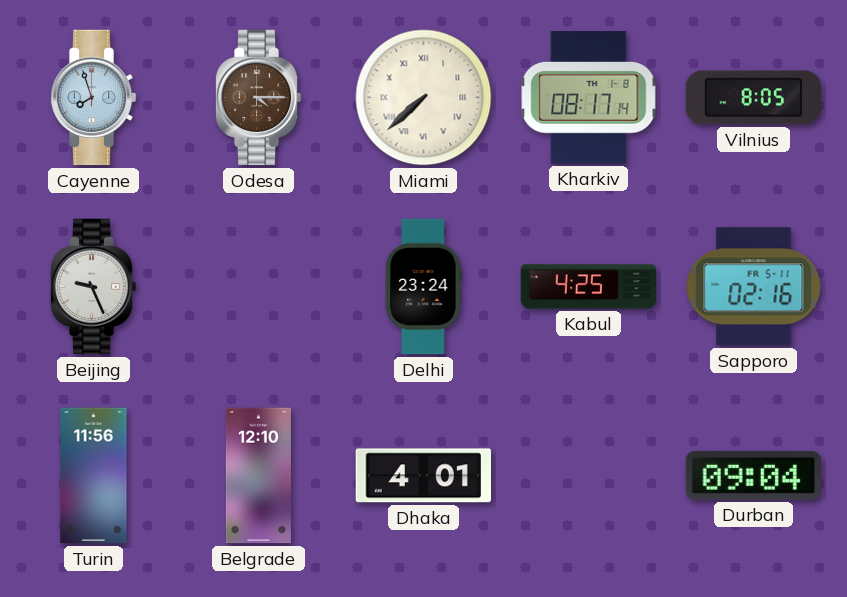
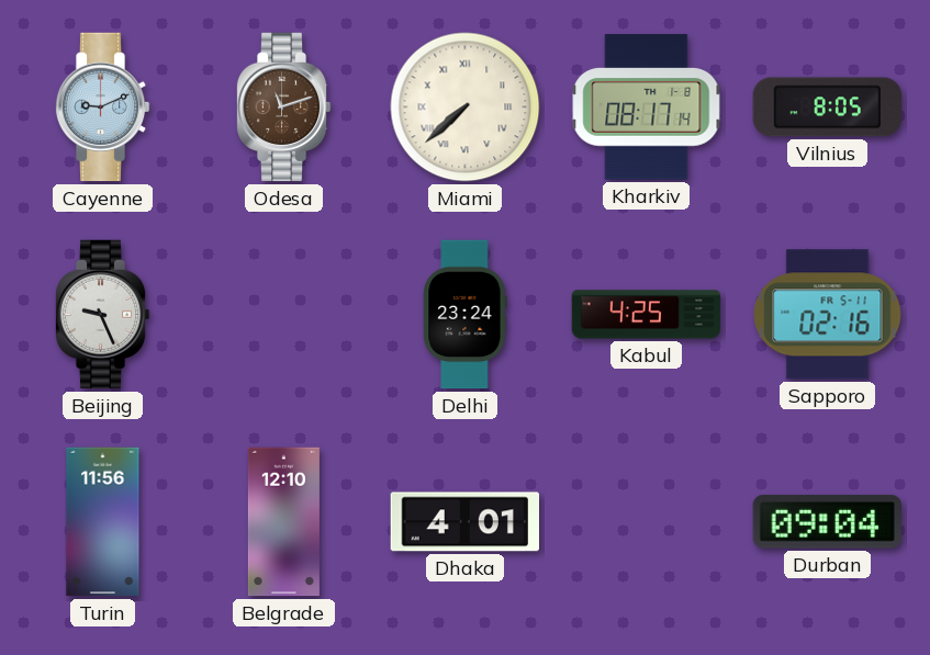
Cayenne: 7:57 -> 9:11
Odesa: 4:15 -> 11:12
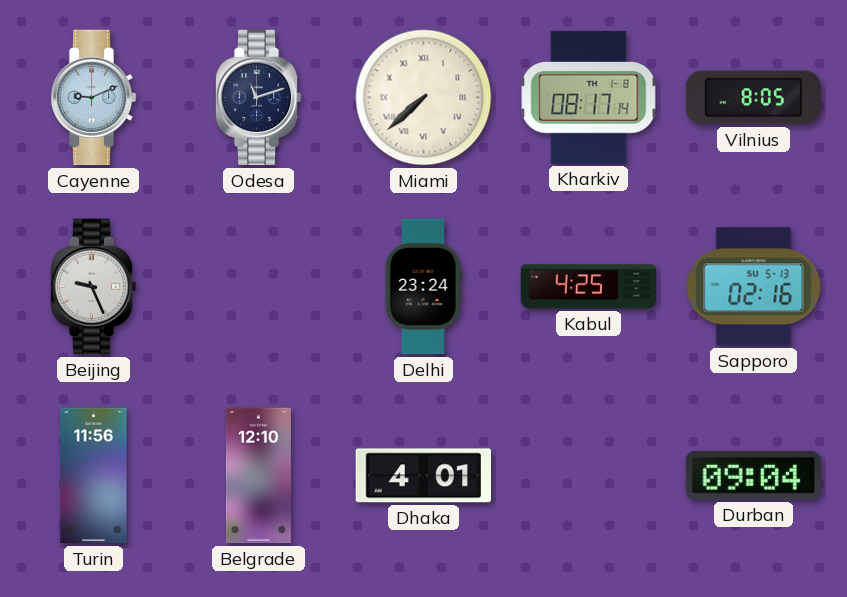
Odesa dial: brown -> navy
Sapporo date: FR 5-11 -> SU 5-13
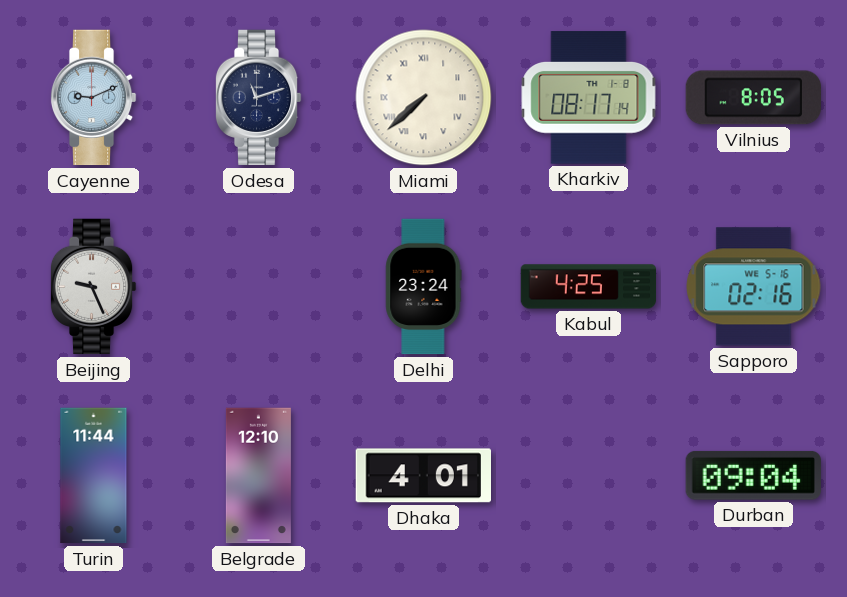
Sapporo date: SU 5-13 -> WE 5-16
Turin: 11:56 -> 11:44
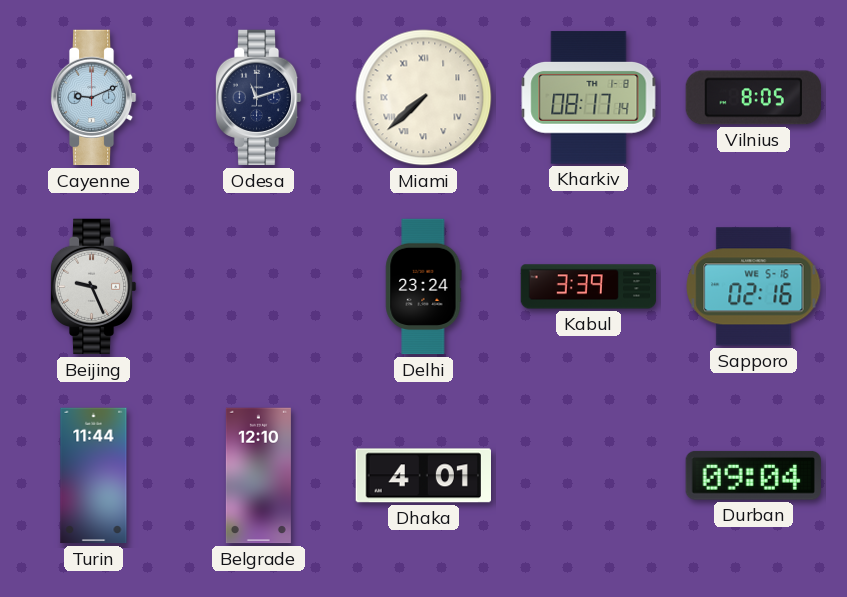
Kabul: 4:25 -> 3:39
